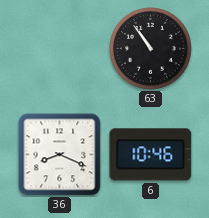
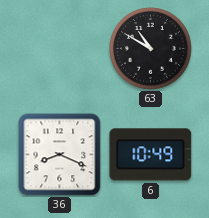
63: 10:54 -> 10:50
6: 10:46 -> 10:49
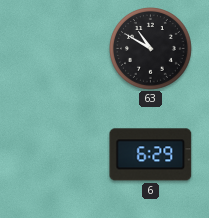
36: 8:19 -> none
6: 10:49 -> 6:29
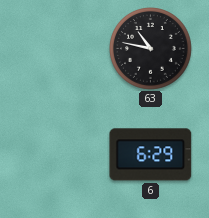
63: 10:50 -> 10:47
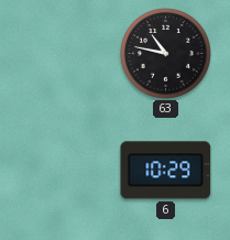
6: 6:29 -> 10:29
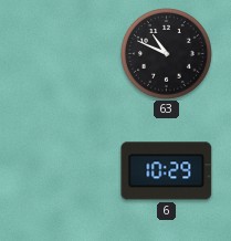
63: 10:47 -> 10:49
